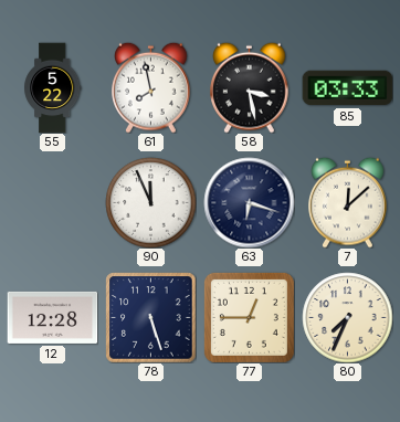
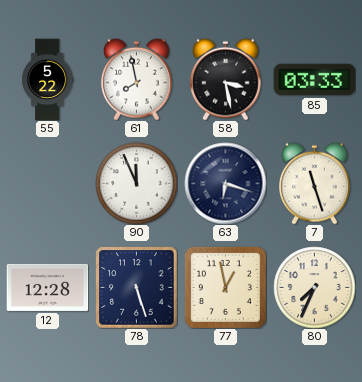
7: 12:08 -> 11:27
77: 12:45 -> 12:58
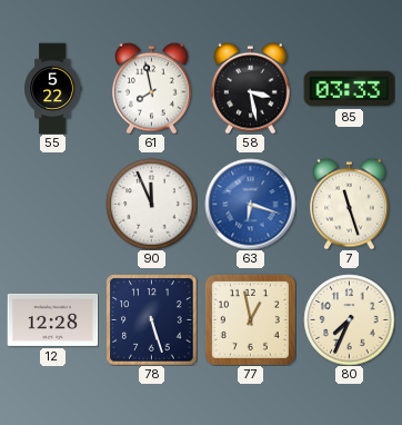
63 dial: navy -> blue
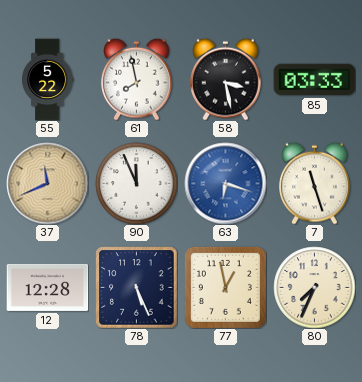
37: none -> 11:41
78: 5:27 -> 5:26
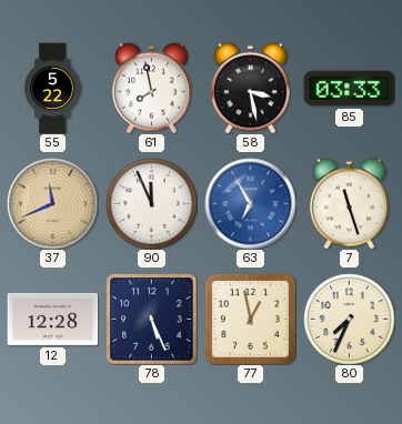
63: 6:18 -> 6:55
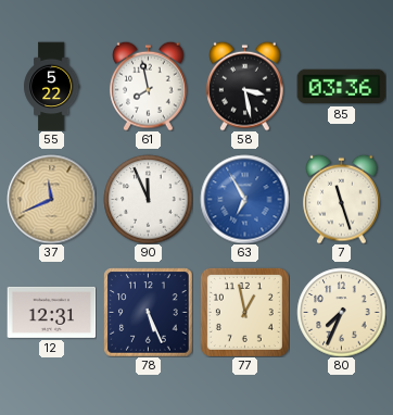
85: 03:33 -> 03:36
12: 12:28 -> 12:31
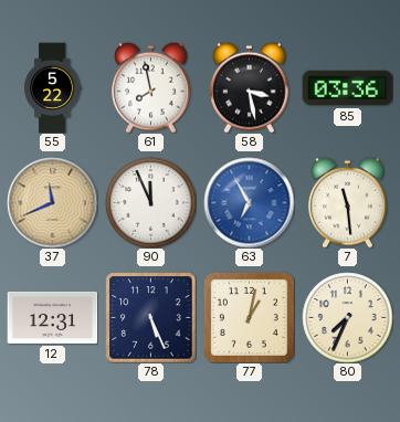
7: 11:27 -> 11:29
77: 12:58 -> 1:02
